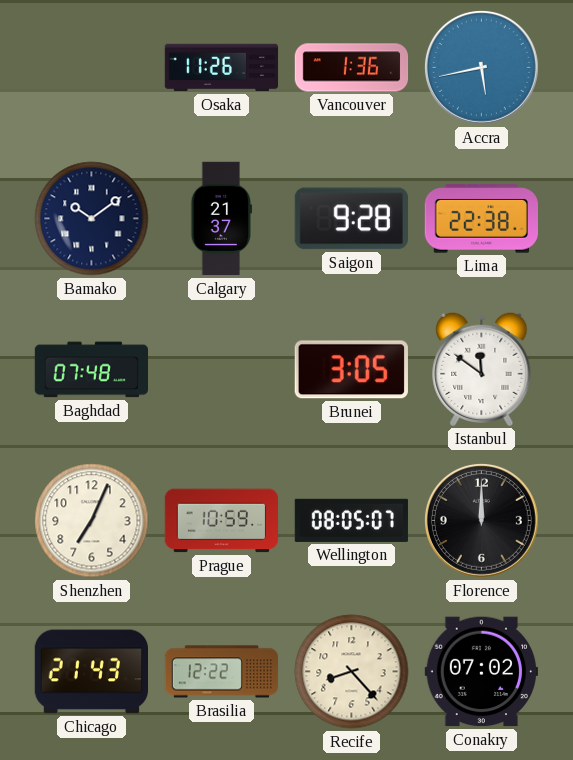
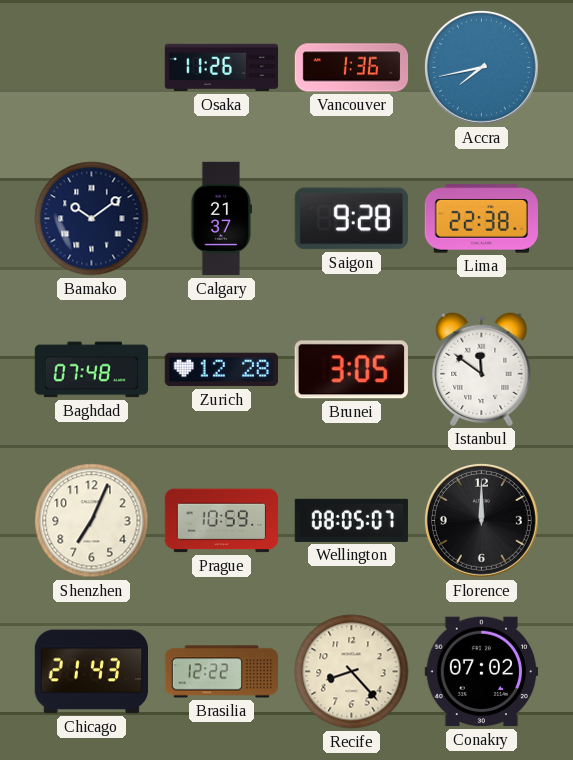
Accra: 5:43 -> 7:43
Zurich: none -> 12:28
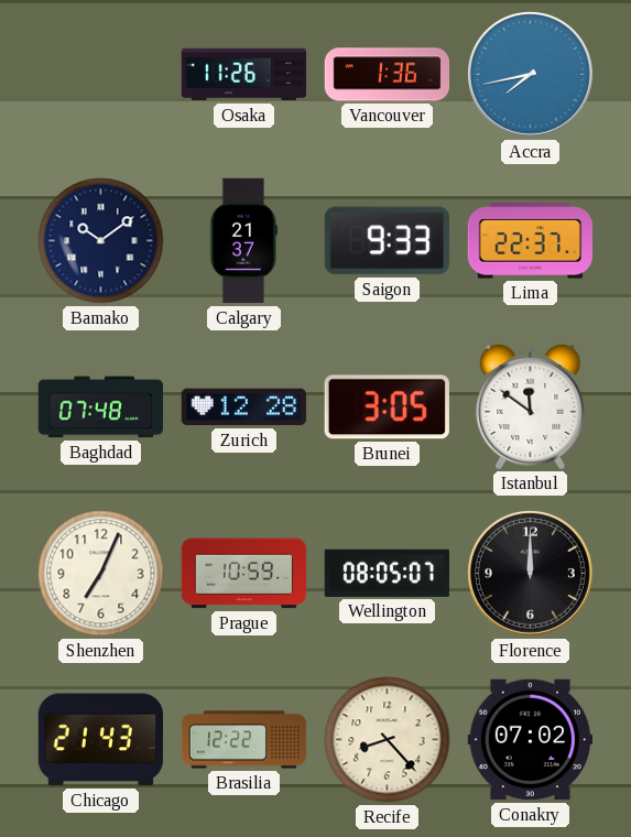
Saigon: 9:28 -> 9:33
Lima: 22:38 -> 22:37
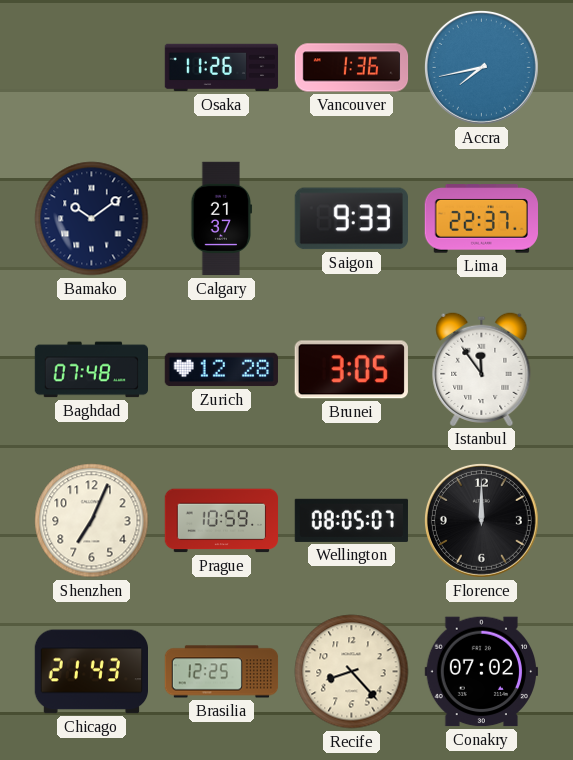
Istanbul: 11:51 -> 11:54
Brasilia: 12:22 -> 12:25
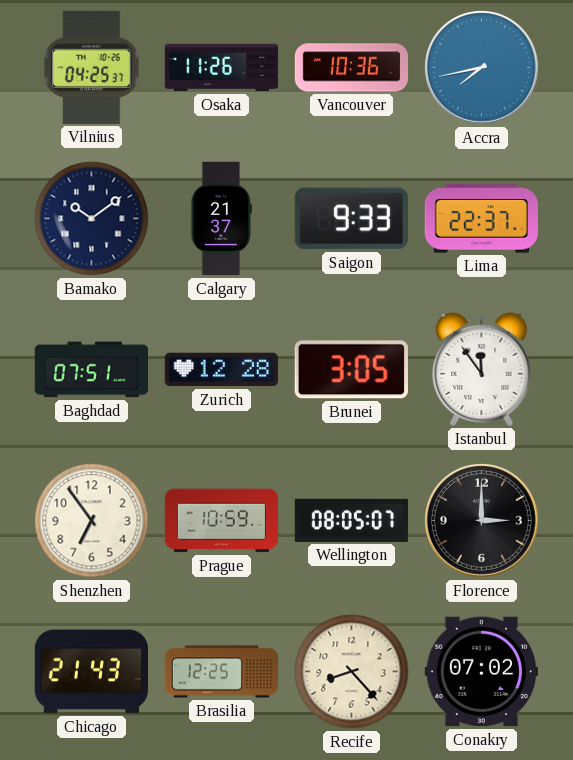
Vilnius: none -> 04:25
Vancouver: 1:36 -> 10:36
Baghdad: 07:48 -> 07:51
Shenzhen: 7:04 -> 6:54
Florence: 12:00 -> 3:00
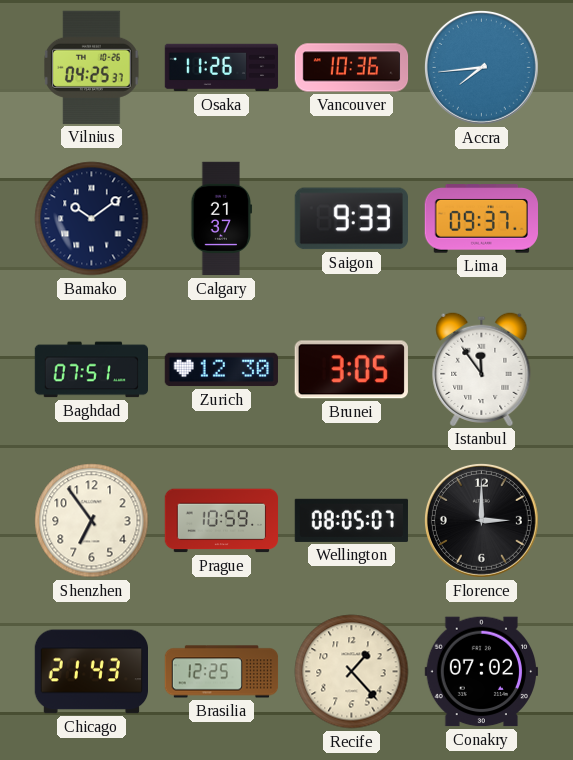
Accra: 7:43 -> 7:44
Lima: 22:37 -> 09:37
Zurich: 12:28 -> 12:30
Recife: 8:23 -> 1:23
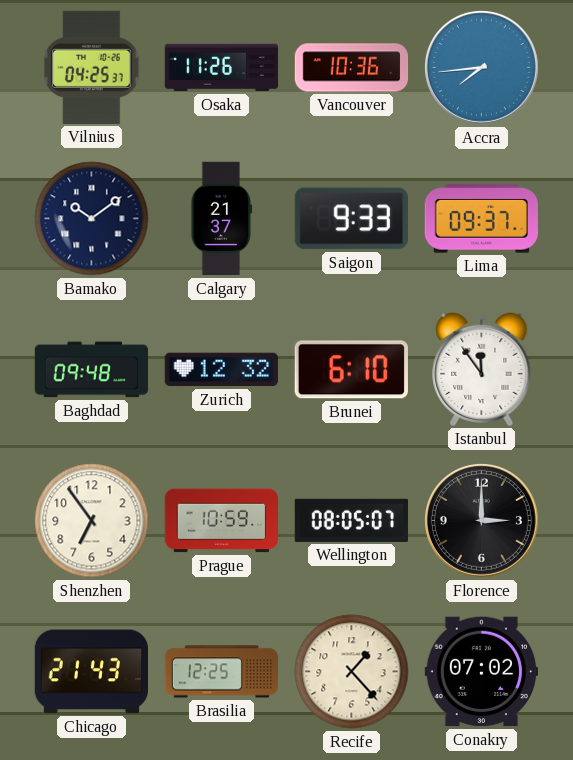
Baghdad: 07:51 -> 09:48
Zurich: 12:30 -> 12:32
Brunei: 3:05 -> 6:10
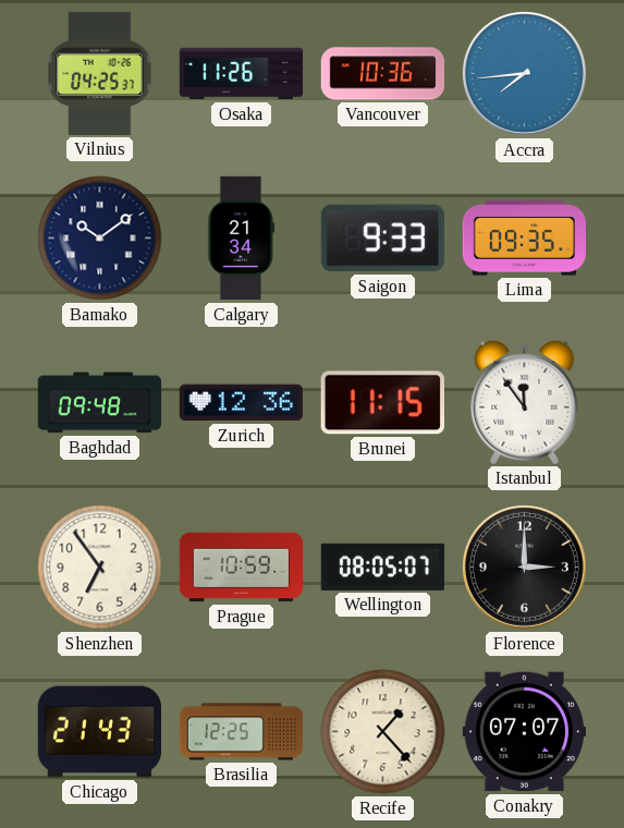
Calgary: 21:37 -> 21:34
Lima: 09:37 -> 09:35
Zurich: 12:32 -> 12:36
Brunei: 6:10 -> 11:15
Conakry: 07:02 -> 07:07
